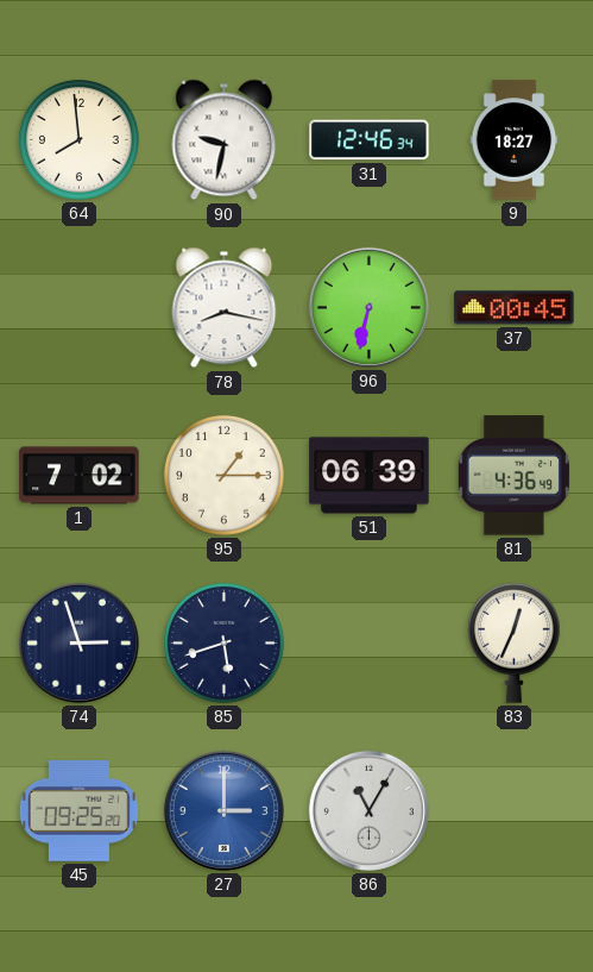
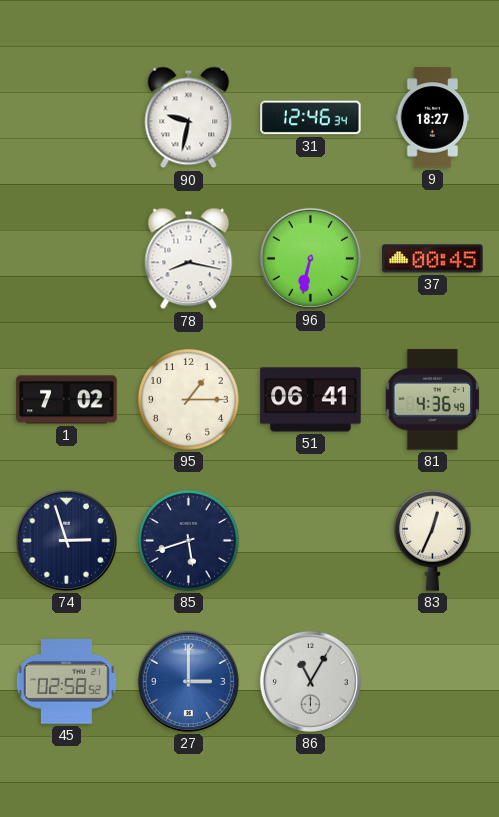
64: 7:59 -> none
51: 06:39 -> 06:41
45: 09:25 -> 02:58
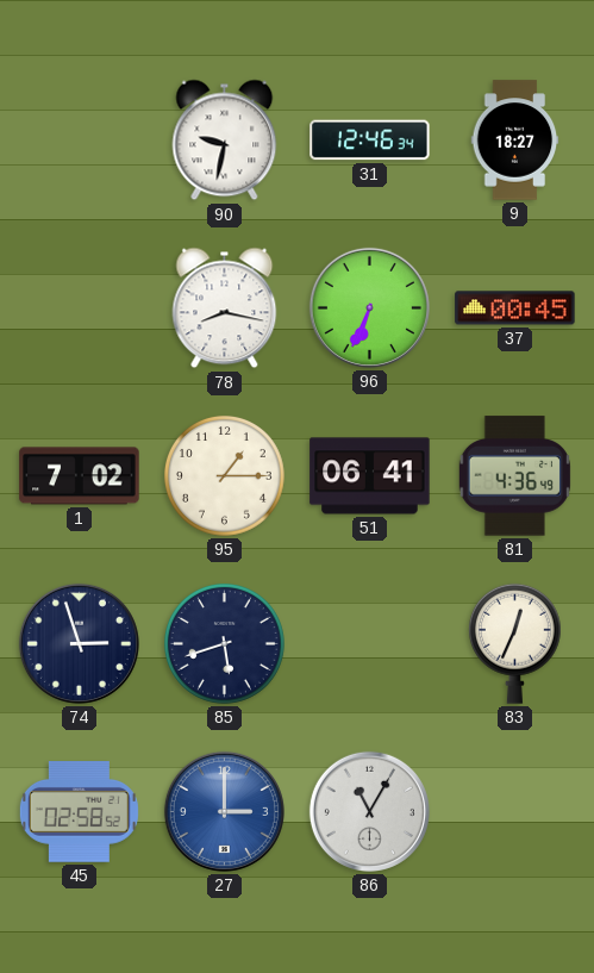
96: 6:32 -> 6:34
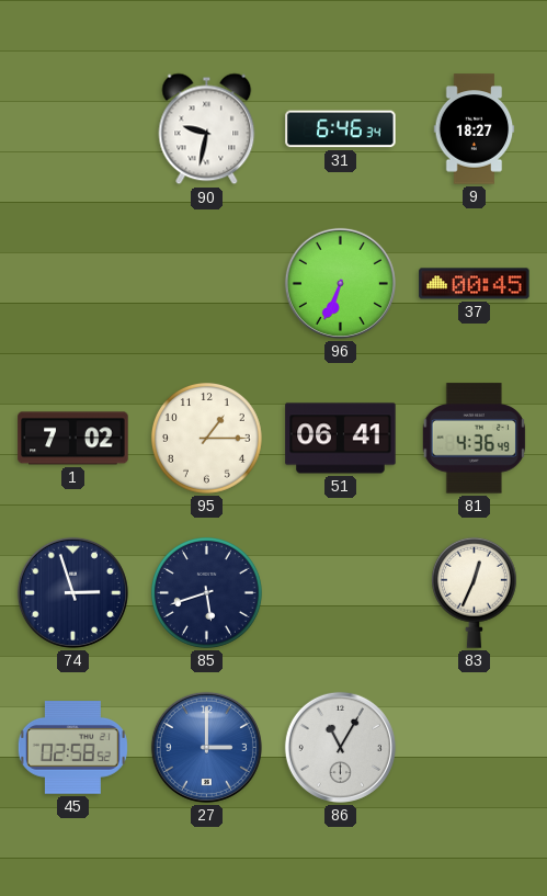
31: 12:46 -> 6:46
78: 8:17 -> none
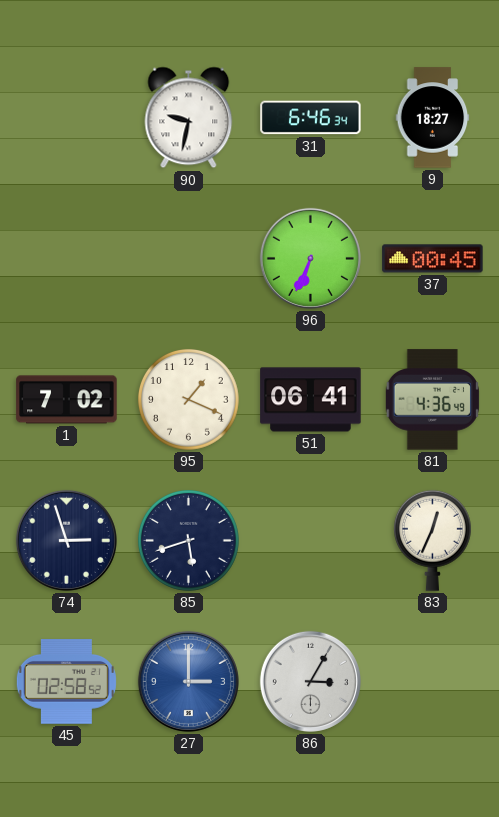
95: 1:15 -> 1:19
86: 11:05 -> 3:05
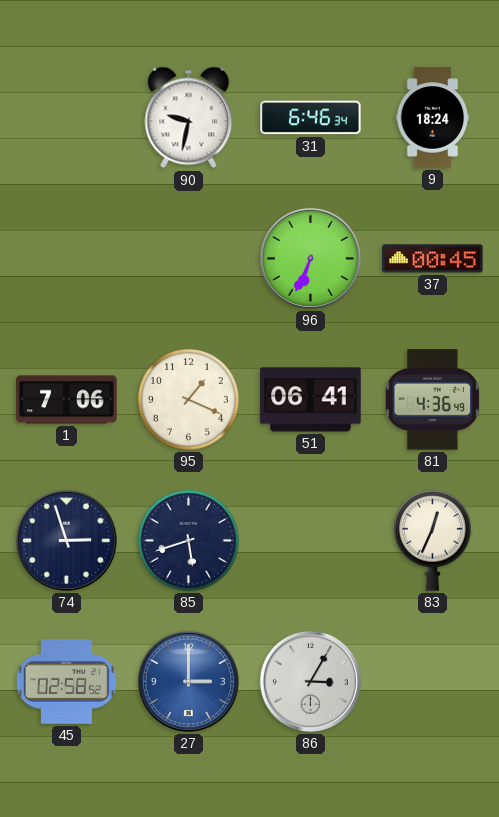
9: 18:27 -> 18:24
1: 7:02 -> 7:06
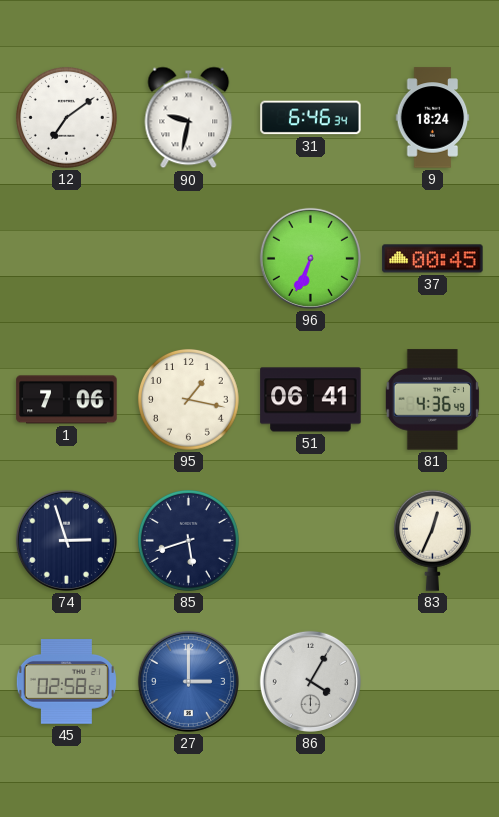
12: none -> 7:09
95: 1:19 -> 1:17
86: 3:05 -> 4:05
